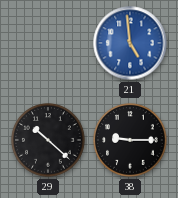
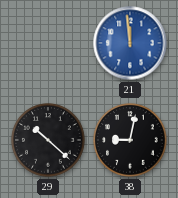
21: 4:59 -> 11:59
38: 9:15 -> 9:02
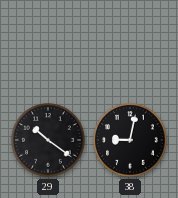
21: 11:59 -> none
29: 10:22 -> 10:21
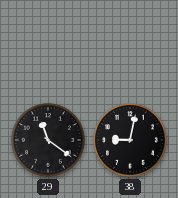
29: 10:21 -> 11:21
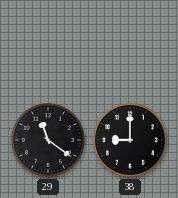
38: 9:02 -> 9:00
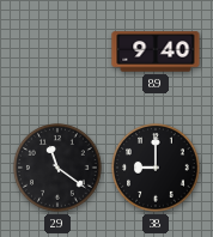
89: none -> 9:40
